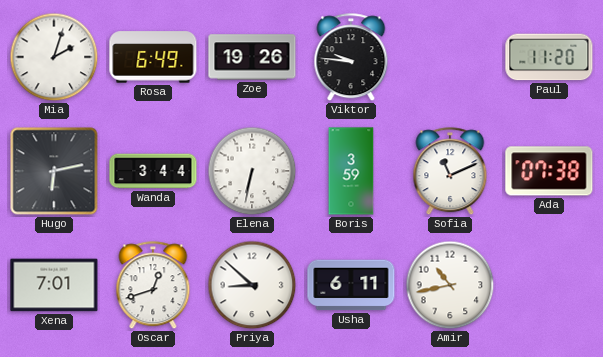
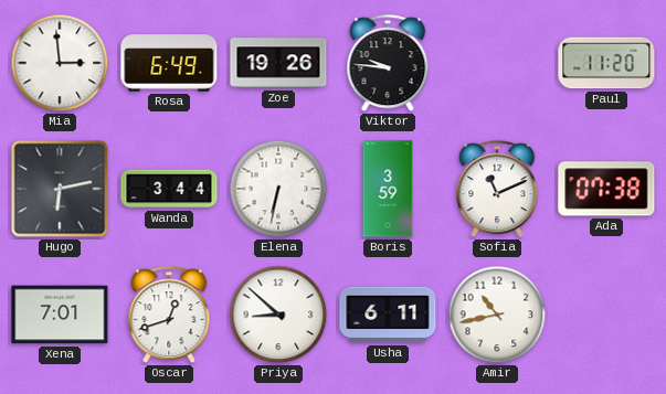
Mia: 2:03 -> 2:59
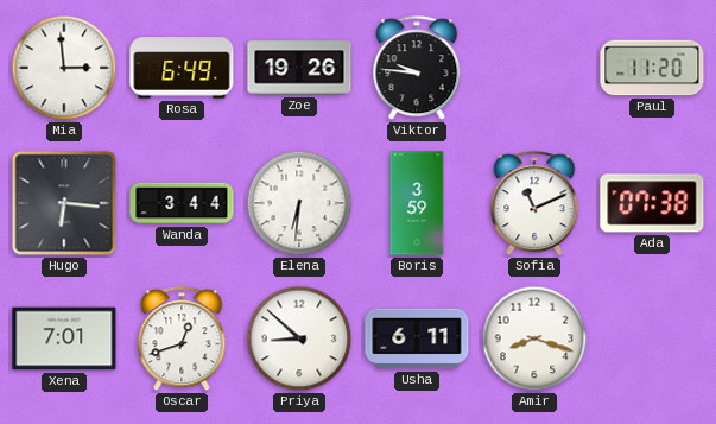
Hugo: 6:13 -> 6:16
Elena: 6:32 -> 6:31
Amir: 10:43 -> 8:18
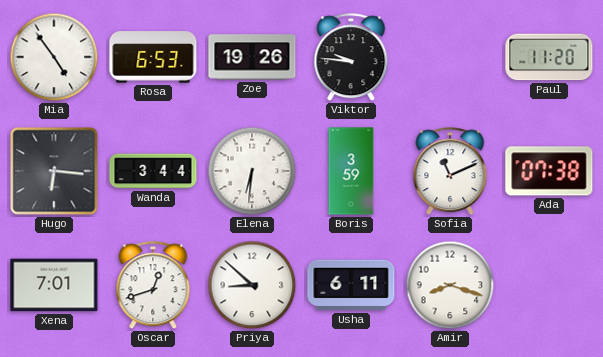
Mia: 2:59 -> 4:54
Rosa: 6:49 -> 6:53
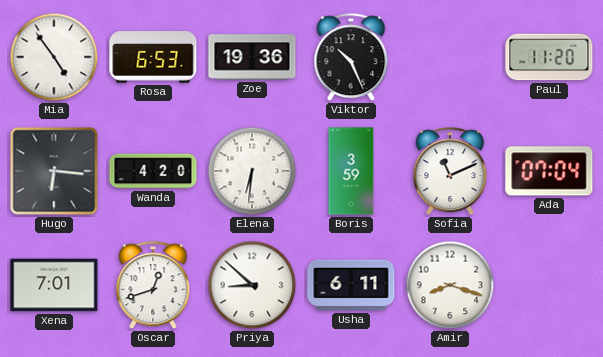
Zoe: 19:26 -> 19:36
Viktor: 9:46 -> 10:26
Wanda: 3:44 -> 4:20
Ada: 07:38 -> 07:04
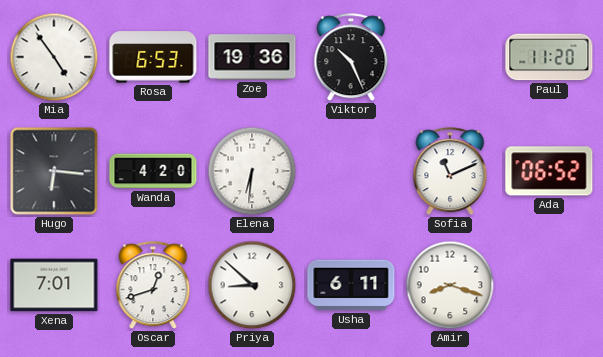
Boris: 3:59 -> none
Ada: 07:04 -> 06:52
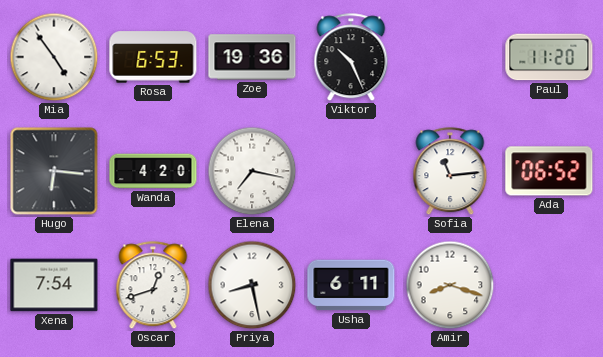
Elena: 6:31 -> 7:17
Sofia: 11:11 -> 11:14
Xena: 7:01 -> 7:54
Priya: 8:52 -> 8:28
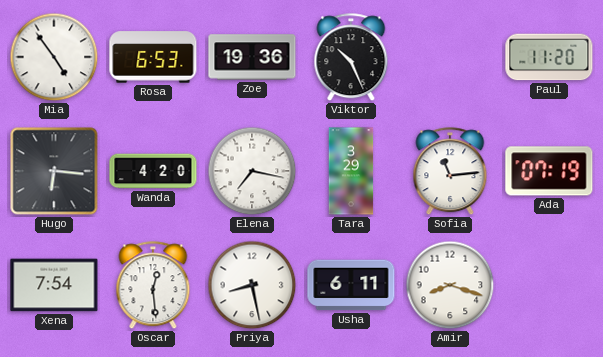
Tara: none -> 3:29
Ada: 06:52 -> 07:19
Oscar: 12:42 -> 12:29
